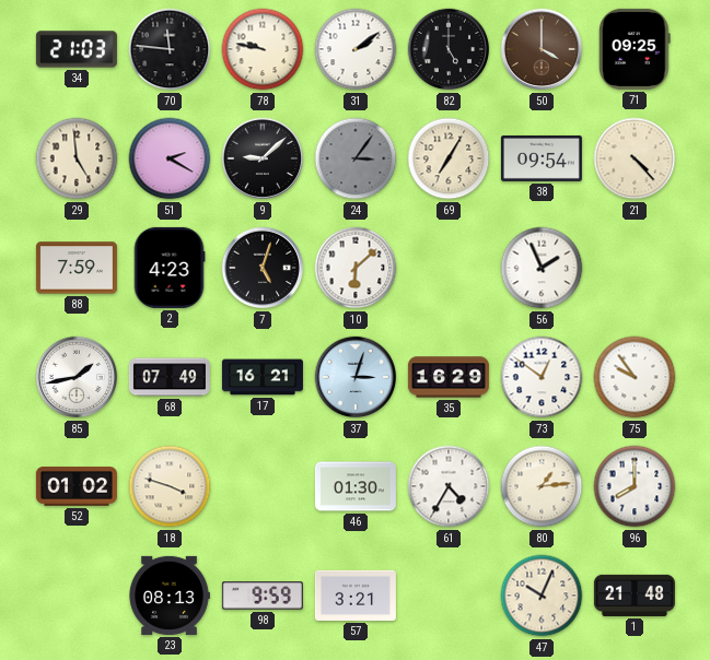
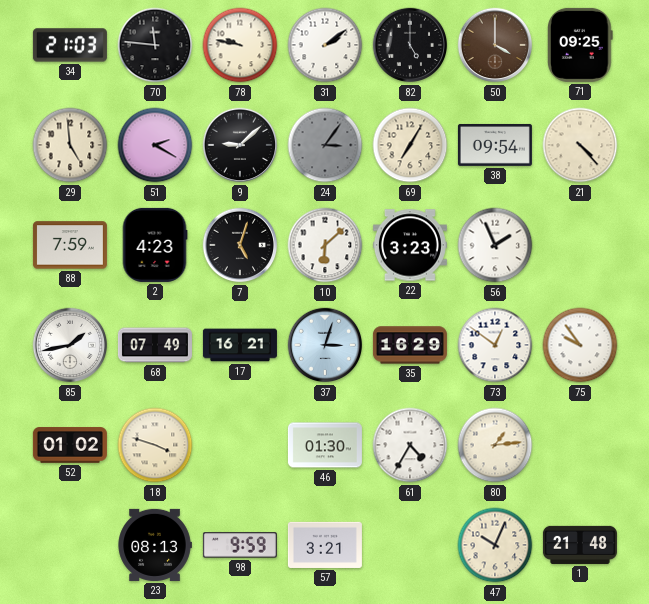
22: none -> 3:23
96: 8:00 -> none
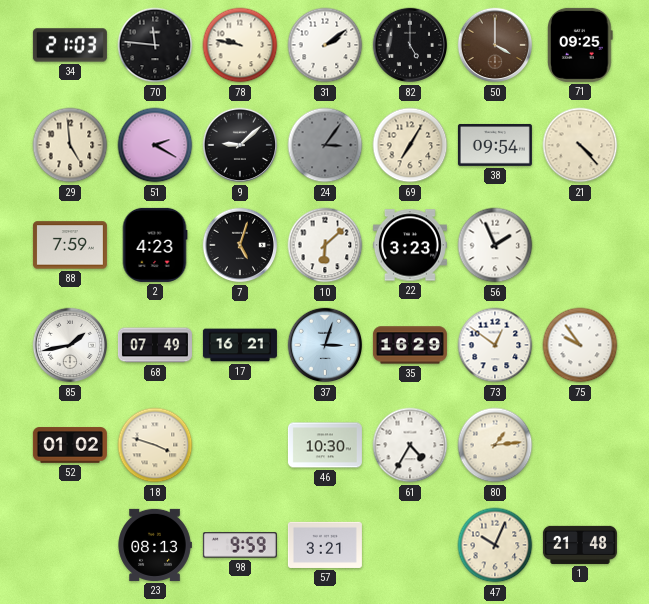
46: 01:30 -> 10:30
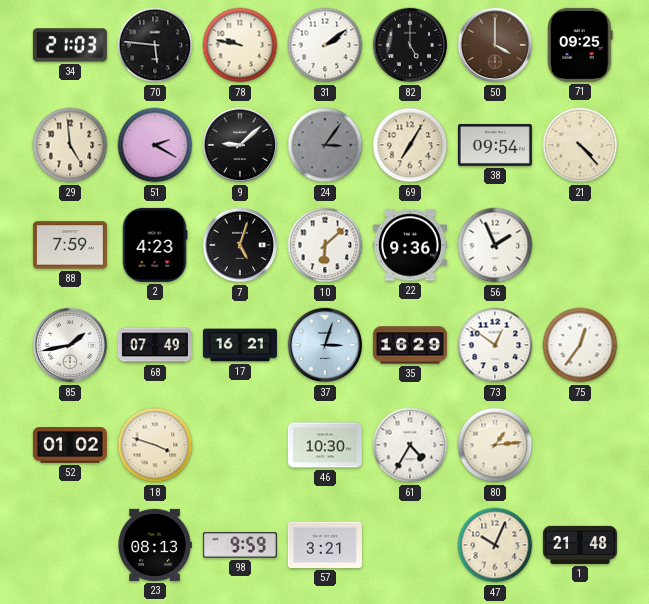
70: 11:46 -> 5:46
22: 3:23 -> 9:36
75: 9:54 -> 12:36
